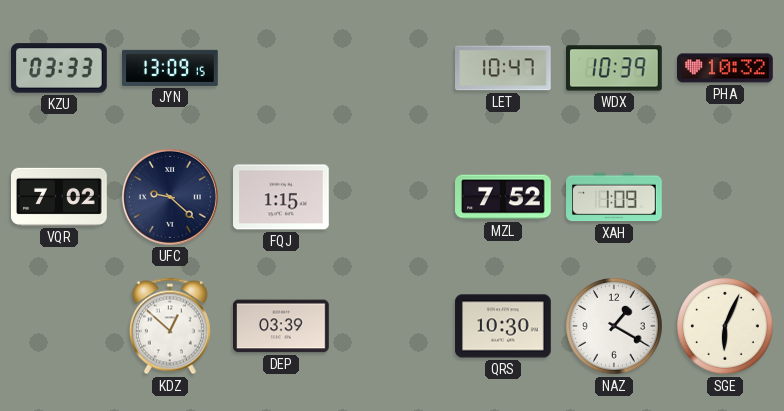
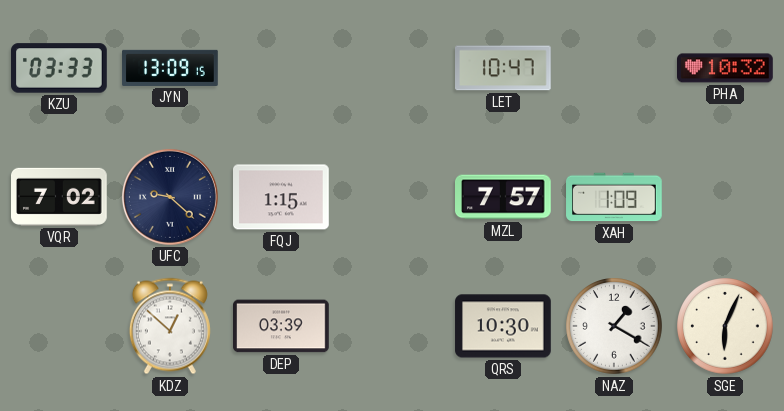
WDX: 10:39 -> none
MZL: 7:52 -> 7:57
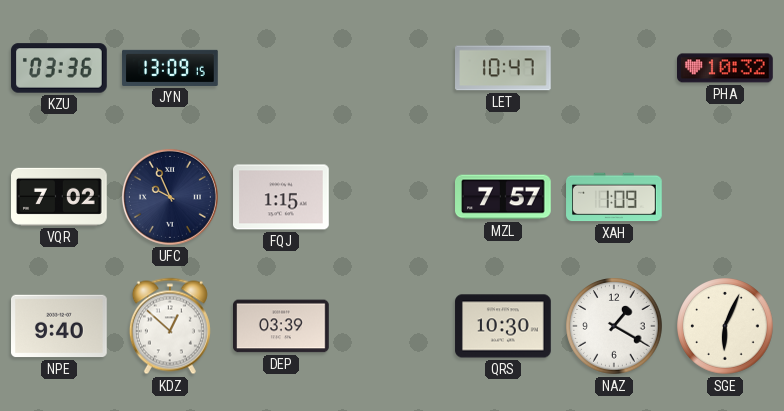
KZU: 03:33 -> 03:36
UFC: 9:22 -> 9:56
NPE: none -> 9:40
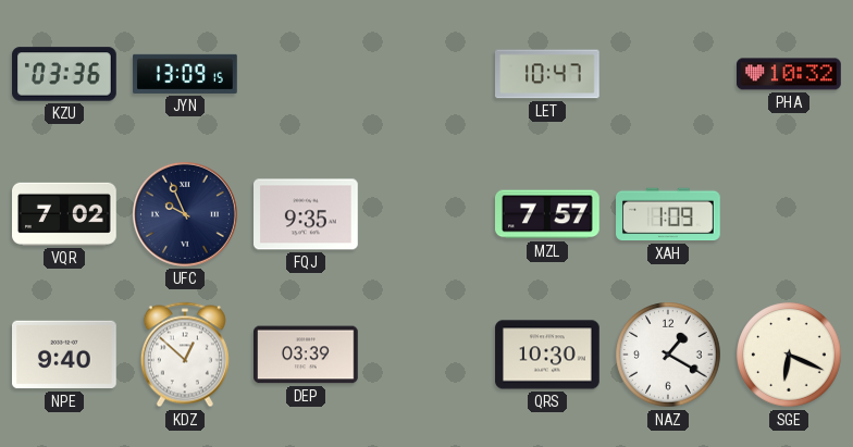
FQJ: 1:15 -> 9:35
SGE: 6:04 -> 6:19
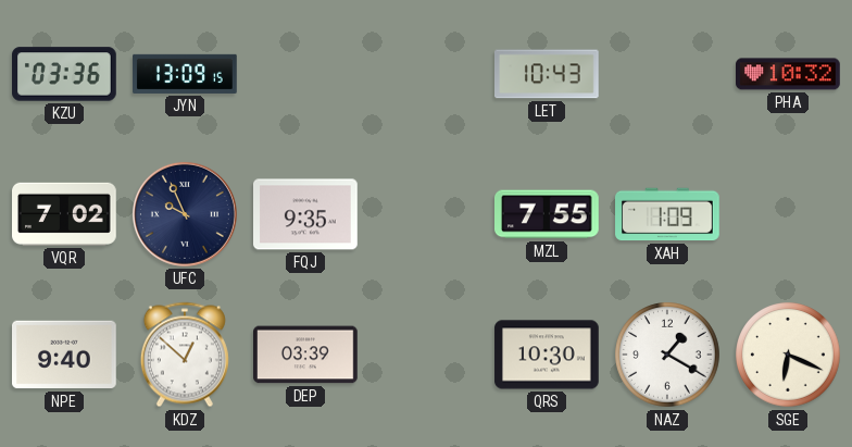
LET: 10:47 -> 10:43
MZL: 7:57 -> 7:55
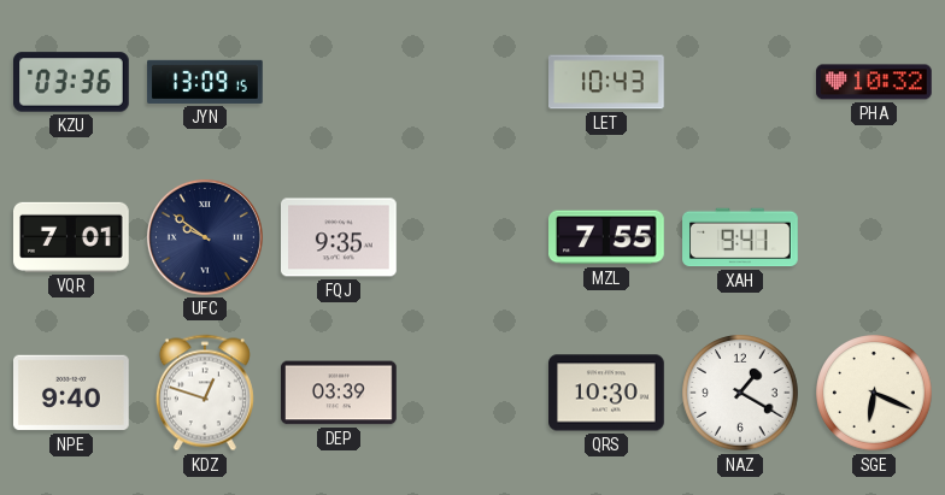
VQR: 7:02 -> 7:01
UFC: 9:56 -> 9:51
XAH: 1:09 -> 9:41
KDZ: 12:52 -> 12:48
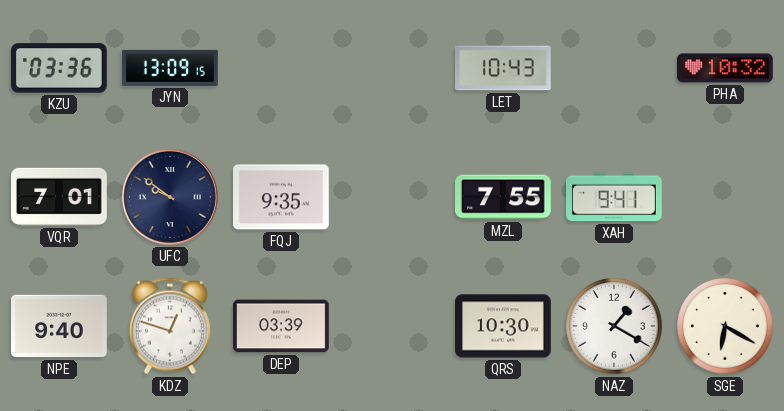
SGE: 6:19 -> 6:20
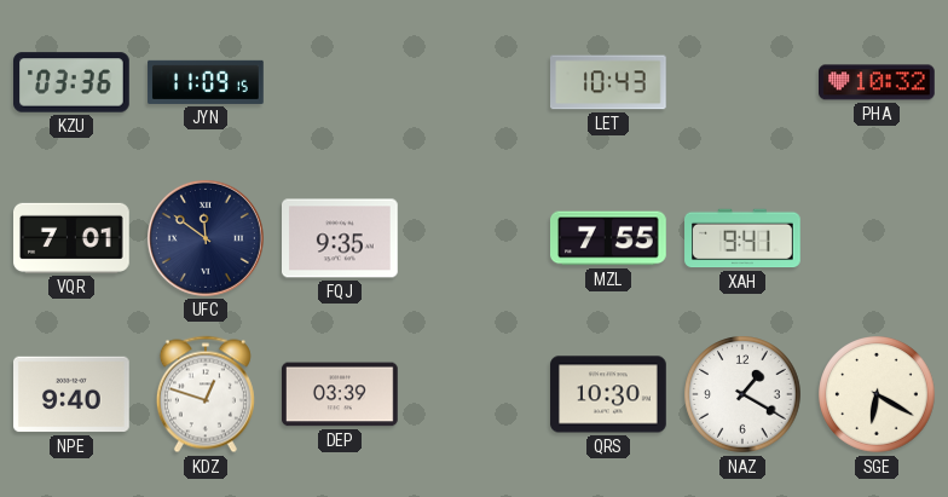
JYN: 13:09 -> 11:09
UFC: 9:51 -> 11:51
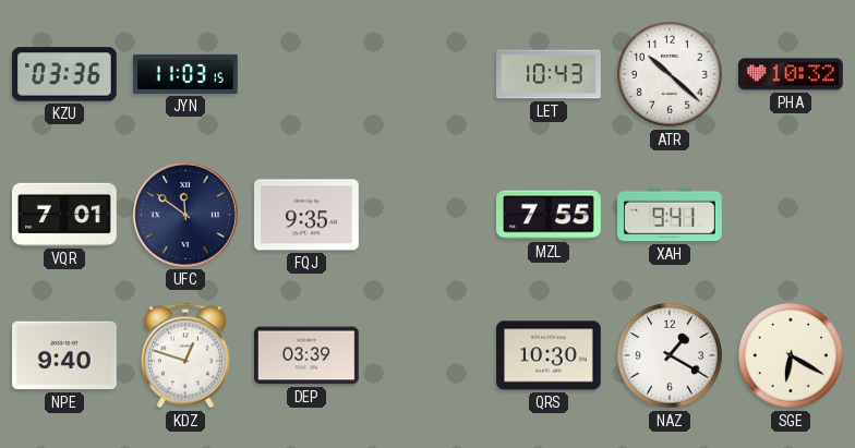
JYN: 11:09 -> 11:03
ATR: none -> 10:22
